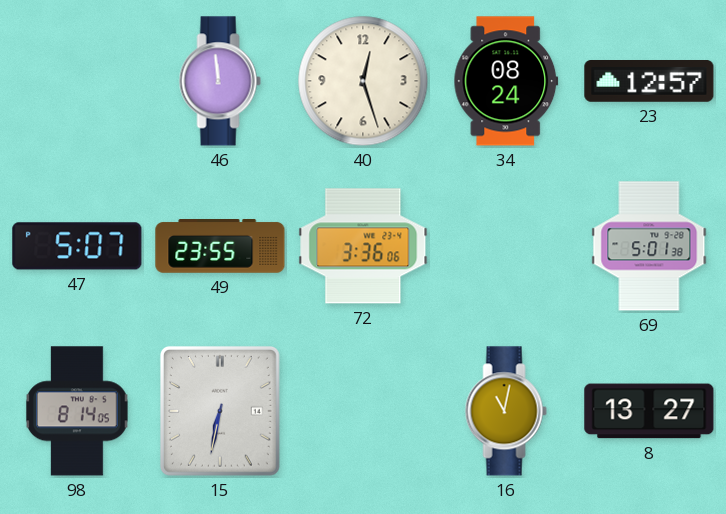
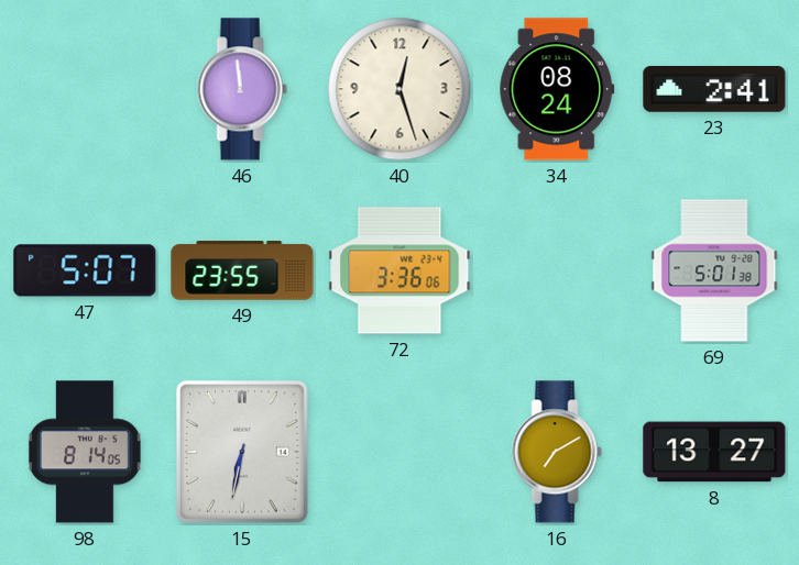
23: 12:57 -> 2:41
16: 11:02 -> 7:10
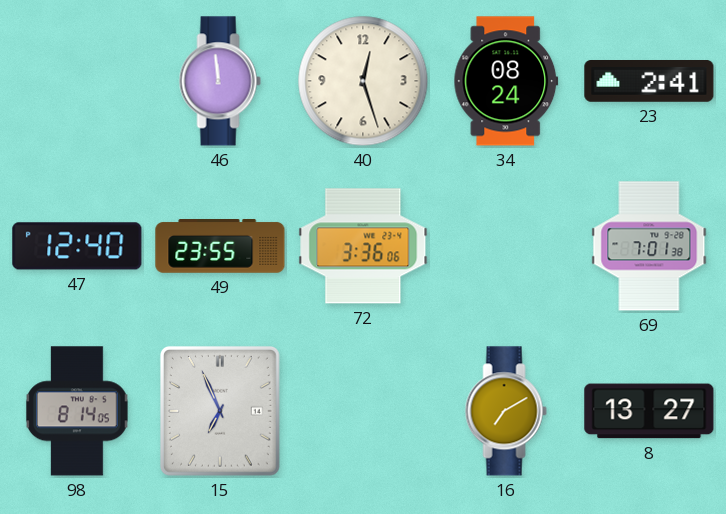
47: 5:07 -> 12:40
69: 5:01 -> 7:01
15: 6:32 -> 6:56
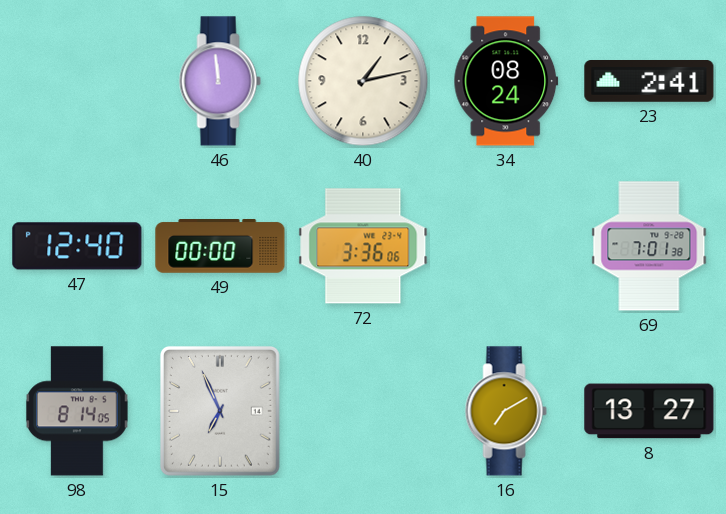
40: 12:27 -> 1:13
49: 23:55 -> 00:00
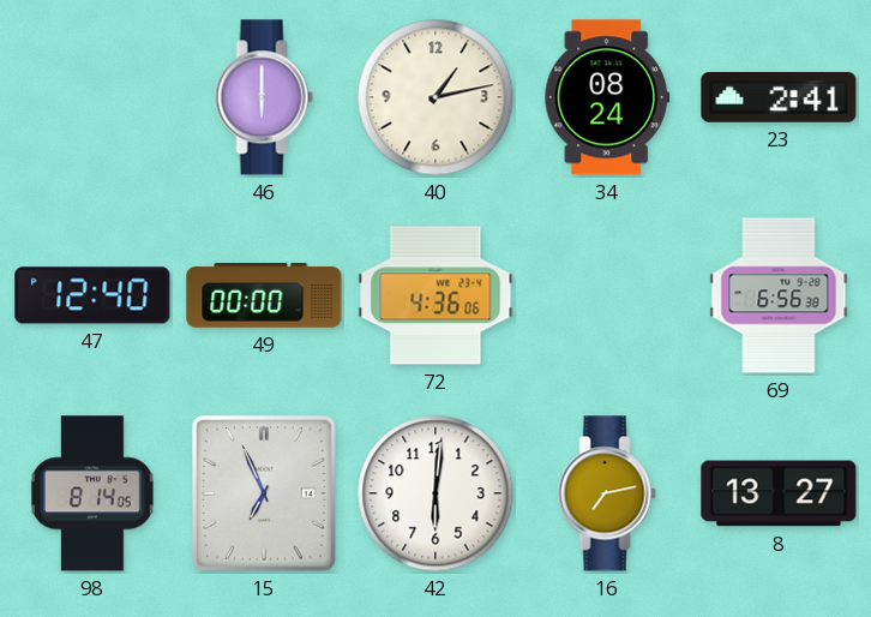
46: 11:59 -> 6:00
72: 3:36 -> 4:36
69: 7:01 -> 6:56
42: none -> 6:01
16: 7:10 -> 7:13
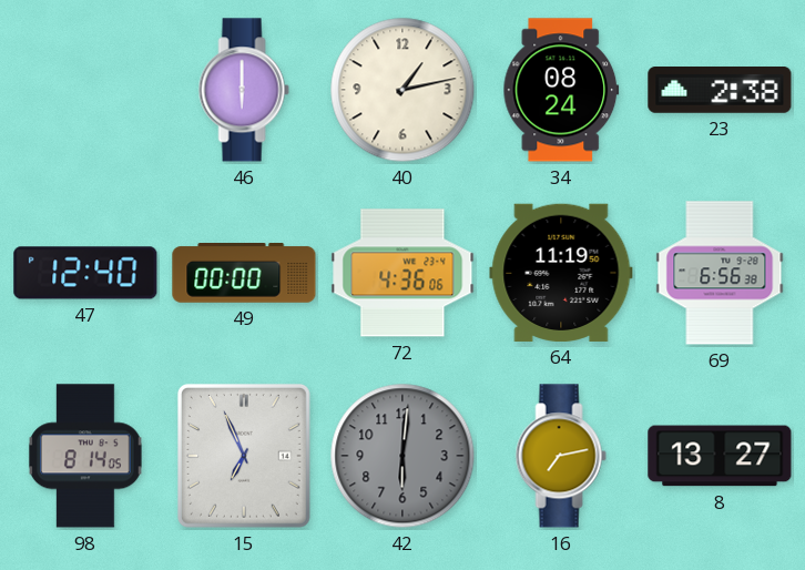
23: 2:41 -> 2:38
64: none -> 11:19
42 dial: white -> grey
